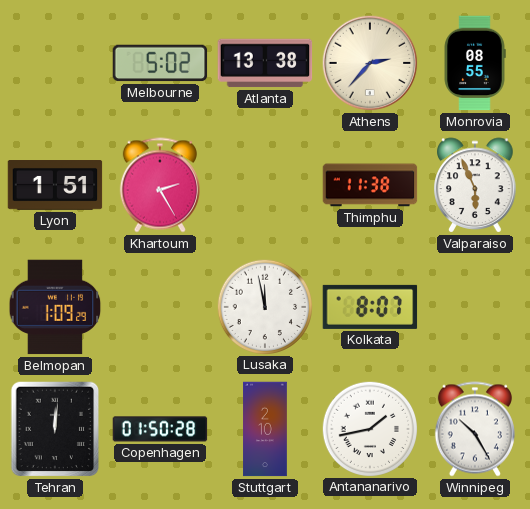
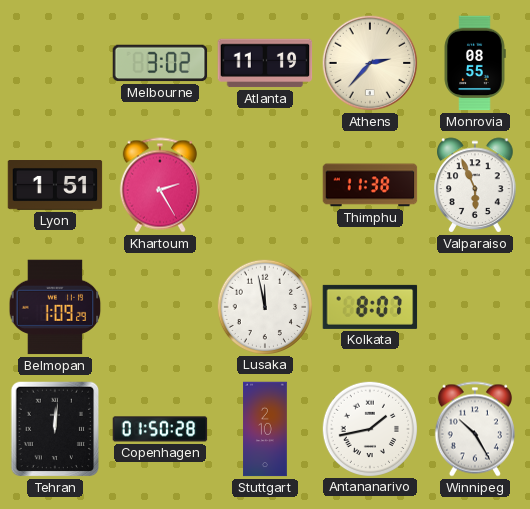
Melbourne: 5:02 -> 3:02
Atlanta: 13:38 -> 11:19
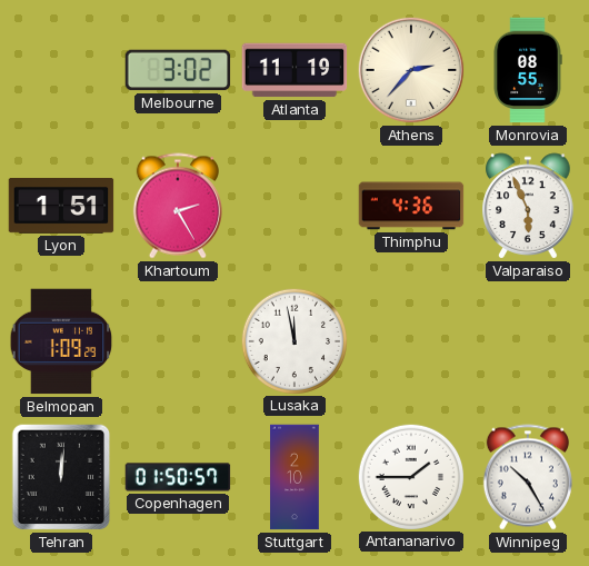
Thimphu: 11:38 -> 4:36
Kolkata: 8:07 -> none
Copenhagen: 01:50:28 -> 01:50:57
Antananarivo: 1:43 -> 1:45
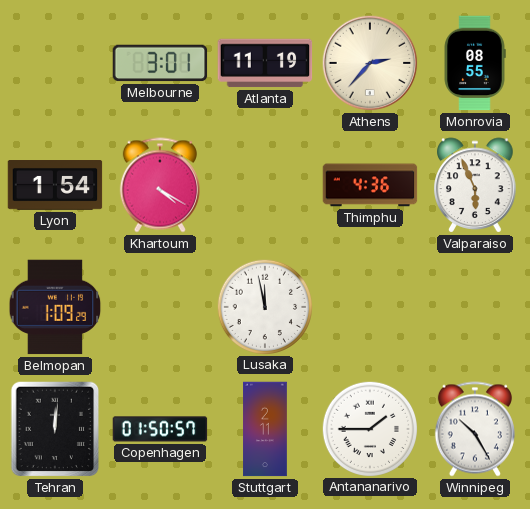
Melbourne: 3:02 -> 3:01
Lyon: 1:51 -> 1:54
Khartoum: 2:25 -> 4:20
Stuttgart: 2:10 -> 2:11
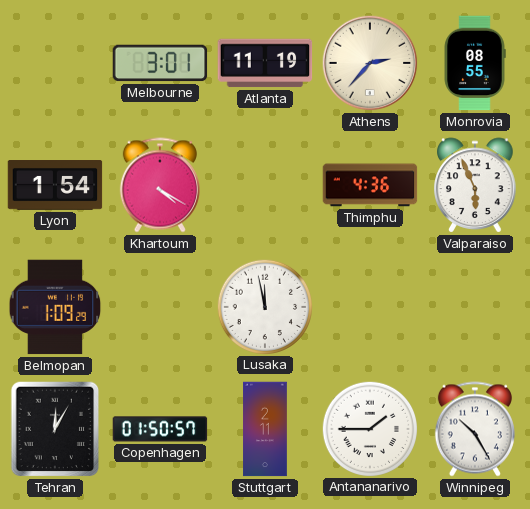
Tehran: 12:01 -> 12:05
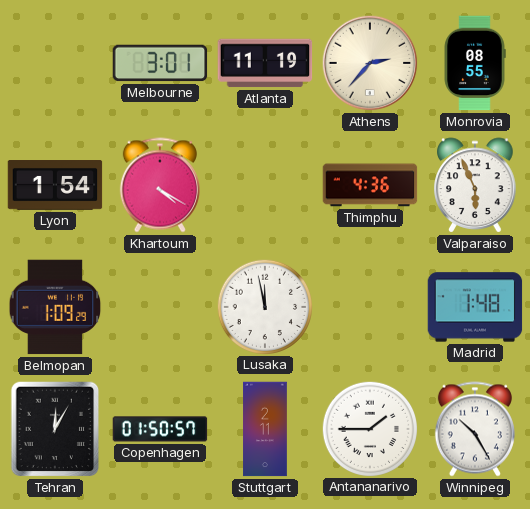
Madrid: none -> 1:48
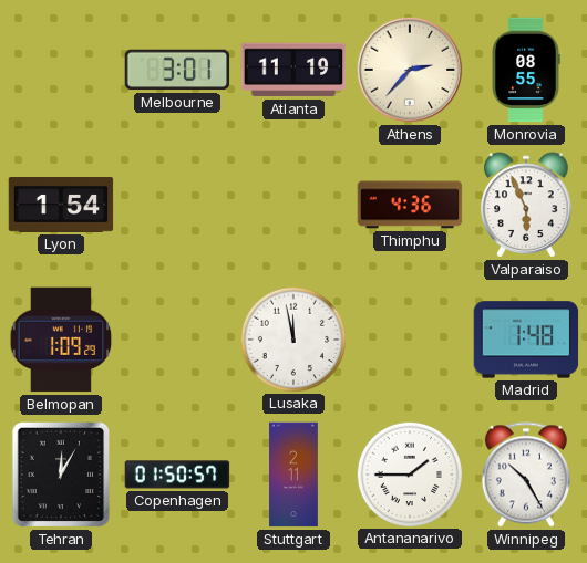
Khartoum: 4:20 -> none
